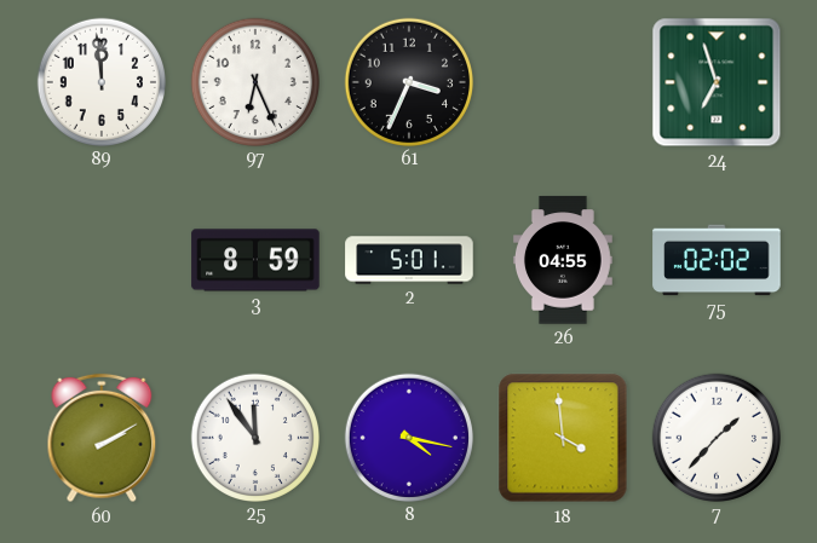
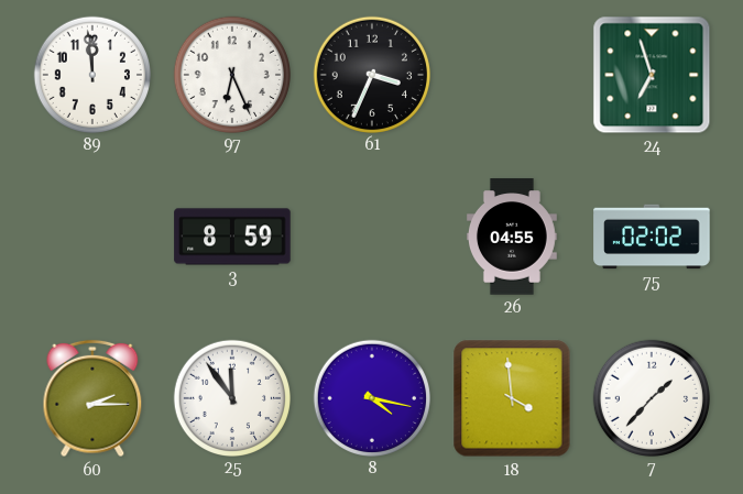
2: 5:01 -> none
60: 2:10 -> 2:15
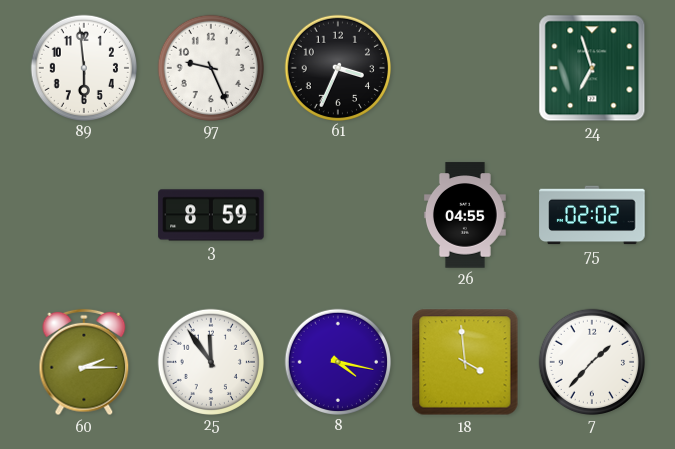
89: 11:59 -> 5:59
97: 6:26 -> 9:26
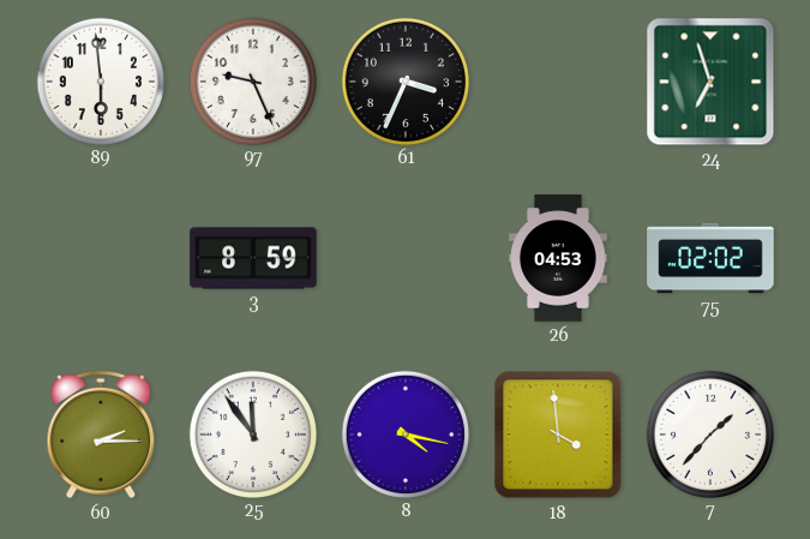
26: 04:55 -> 04:53
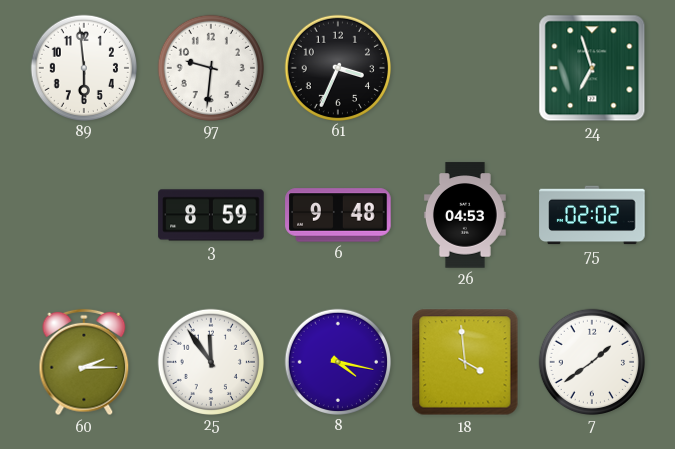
97: 9:26 -> 9:31
6: none -> 9:48
7: 1:37 -> 1:39
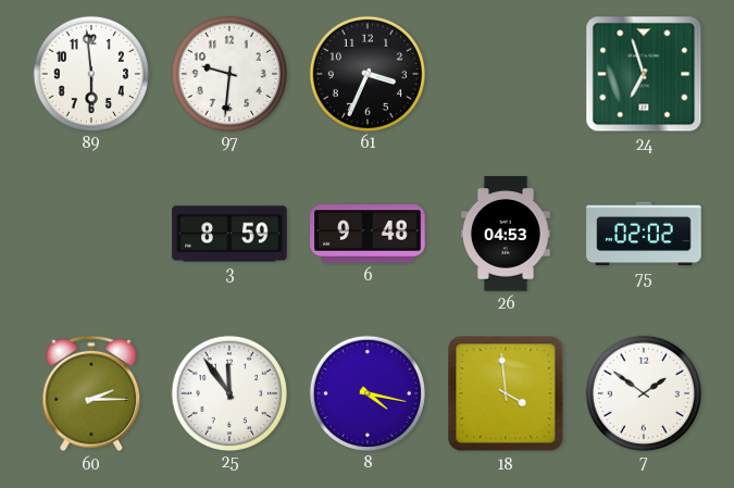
7: 1:39 -> 1:51
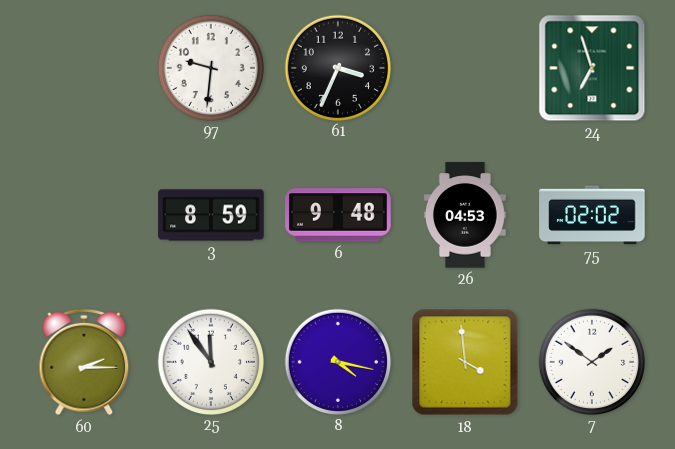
89: 5:59 -> none
